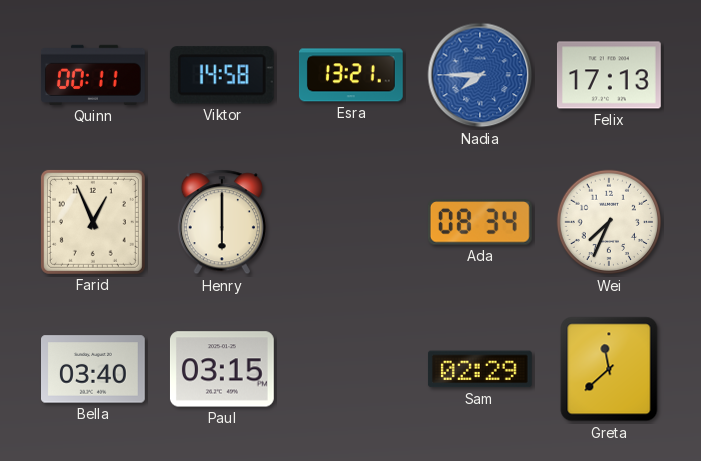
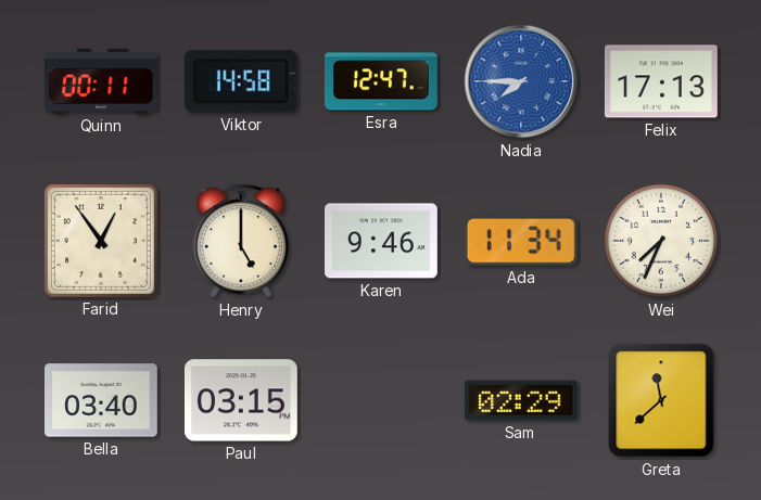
Esra: 13:21 -> 12:47
Farid: 12:56 -> 12:54
Henry: 6:00 -> 5:00
Karen: none -> 9:46
Ada: 08:34 -> 11:34
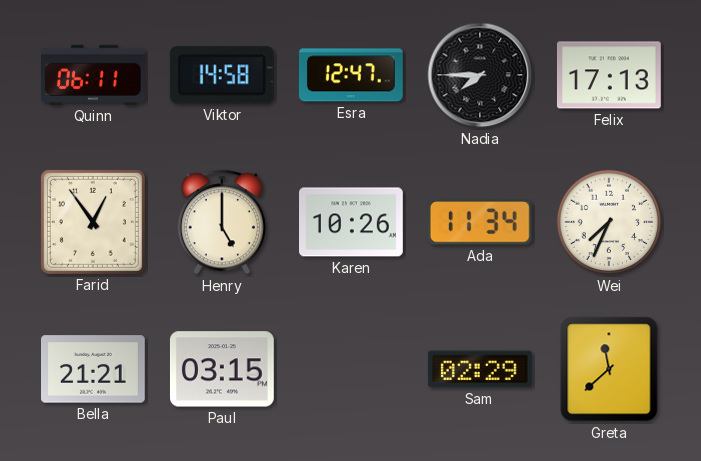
Quinn: 00:11 -> 06:11
Nadia dial: blue -> black
Karen: 9:46 -> 10:26
Bella: 03:40 -> 21:21
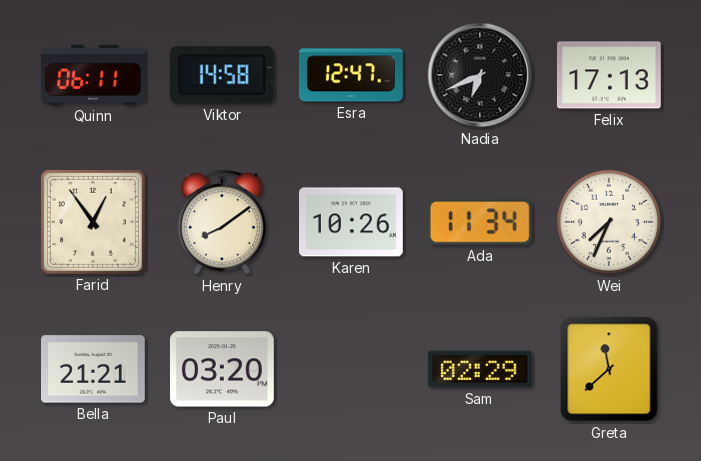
Nadia: 7:45 -> 6:41
Henry: 5:00 -> 8:09
Paul: 03:15 -> 03:20
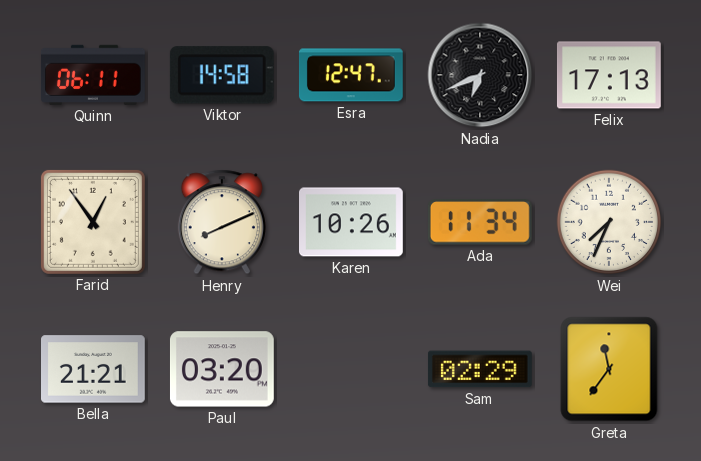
Henry: 8:09 -> 8:11
Greta: 11:38 -> 11:36
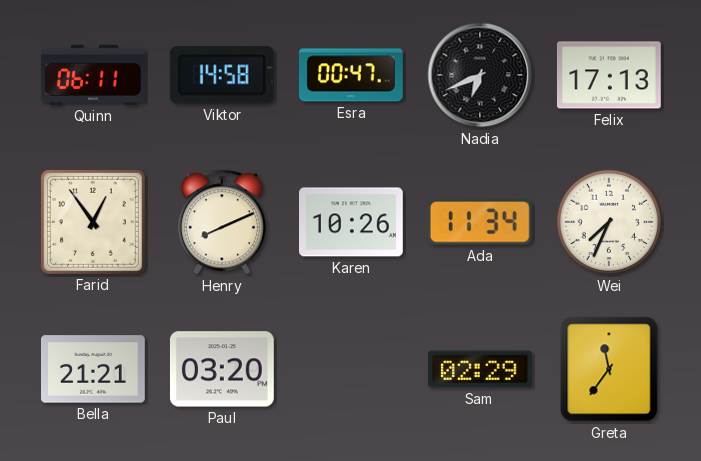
Esra: 12:47 -> 00:47
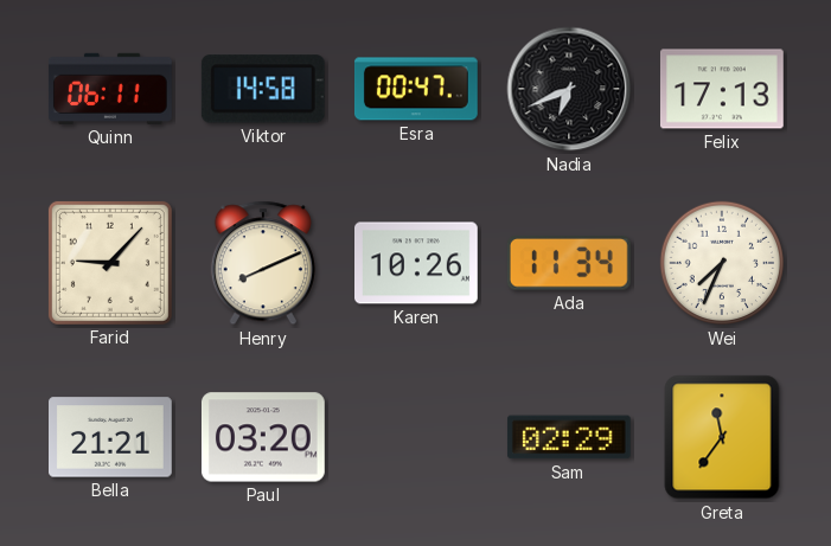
Farid: 12:54 -> 9:07
